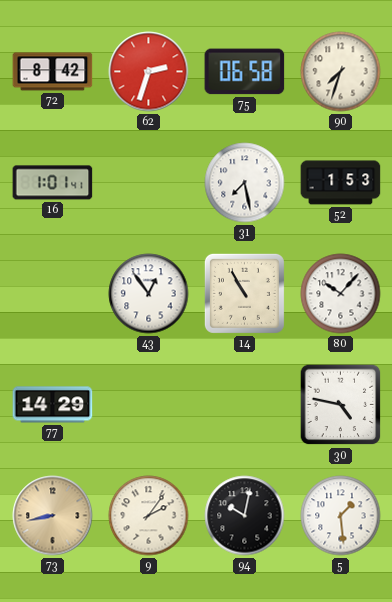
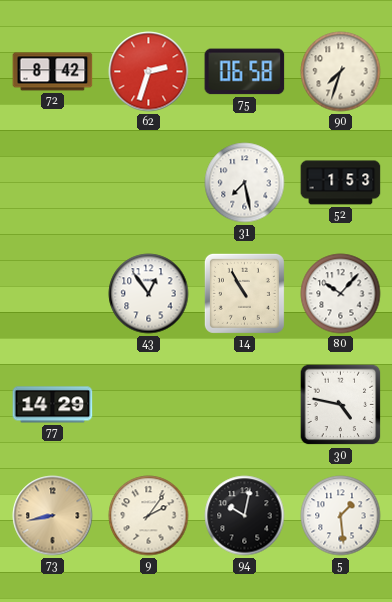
16: 1:01 -> none
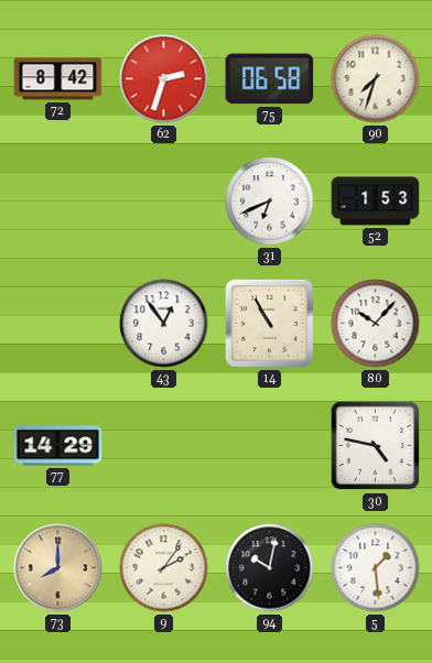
31: 7:28 -> 6:41
73: 8:43 -> 8:00
